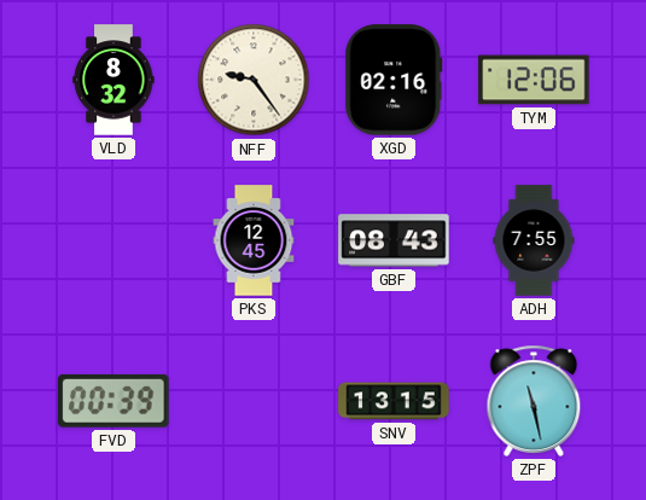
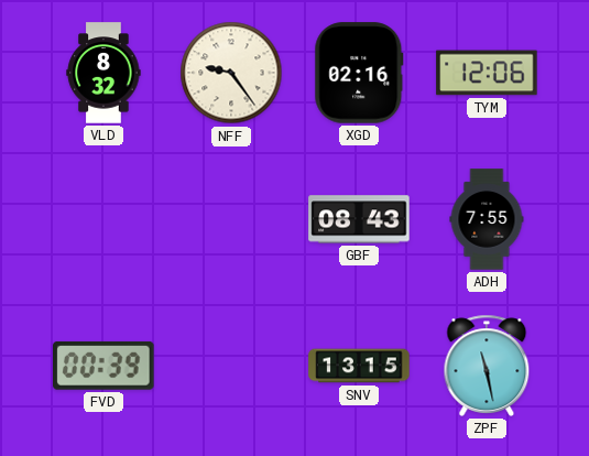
PKS: 12:45 -> none
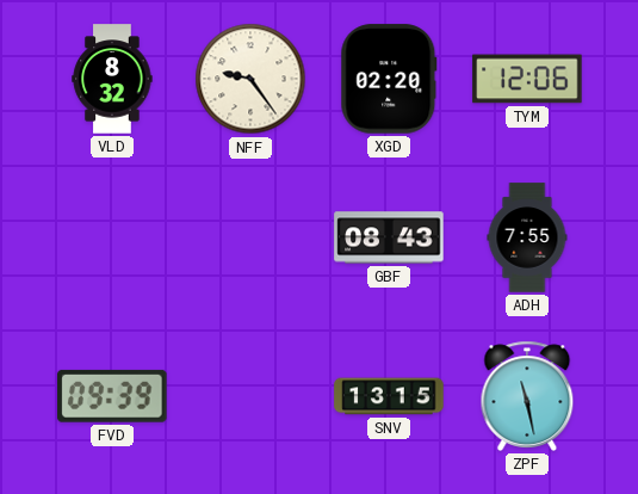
XGD: 02:16 -> 02:20
FVD: 00:39 -> 09:39
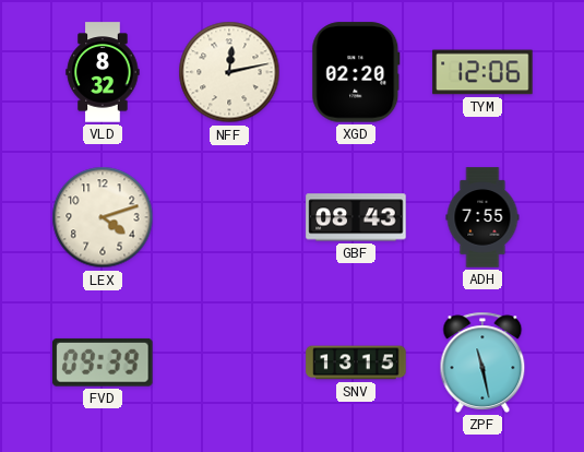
NFF: 9:24 -> 12:13
LEX: none -> 4:12
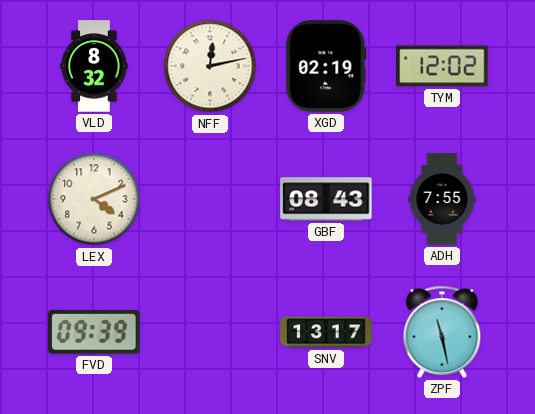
XGD: 02:20 -> 02:19
TYM: 12:06 -> 12:02
LEX: 4:12 -> 4:11
SNV: 13:15 -> 13:17
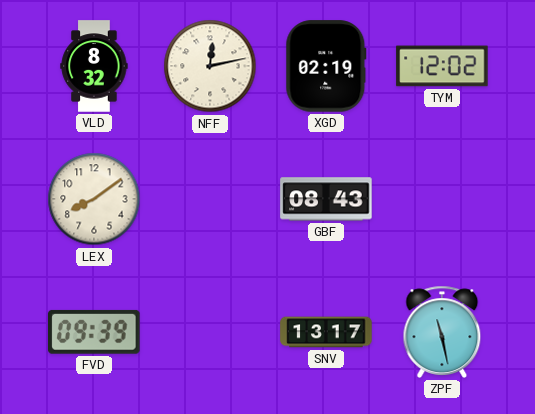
LEX: 4:11 -> 8:09
ADH: 7:55 -> none
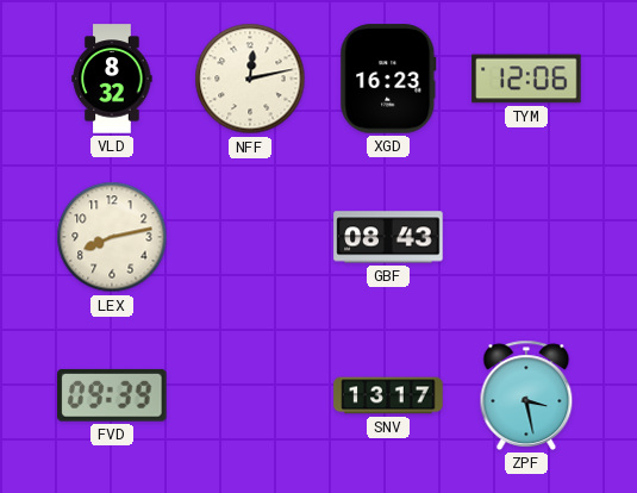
XGD: 02:19 -> 16:23
TYM: 12:02 -> 12:06
LEX: 8:09 -> 8:13
ZPF: 11:28 -> 3:28
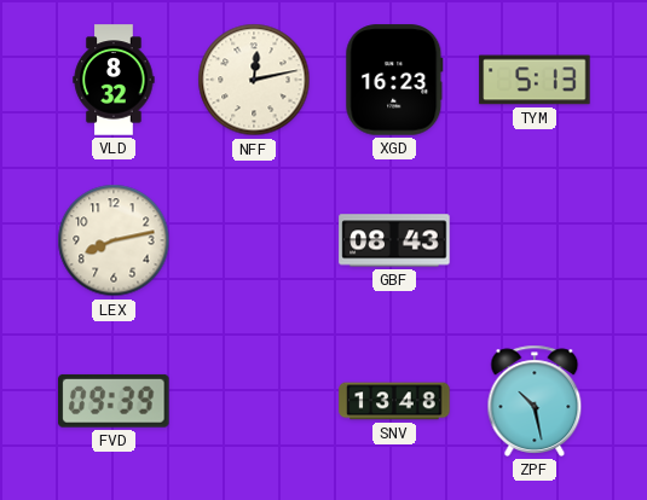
TYM: 12:06 -> 5:13
SNV: 13:17 -> 13:48
ZPF: 3:28 -> 10:28
